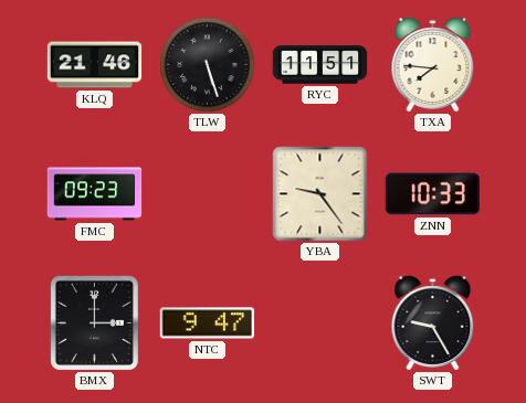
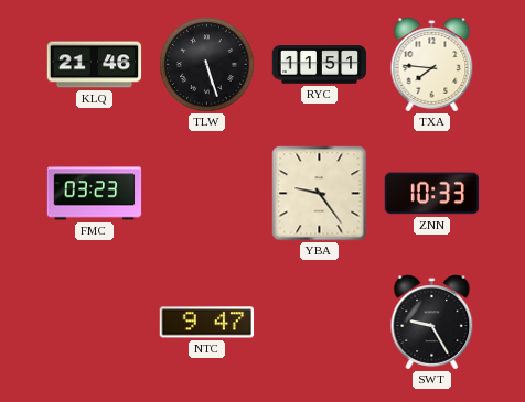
FMC: 09:23 -> 03:23
BMX: 3:00 -> none
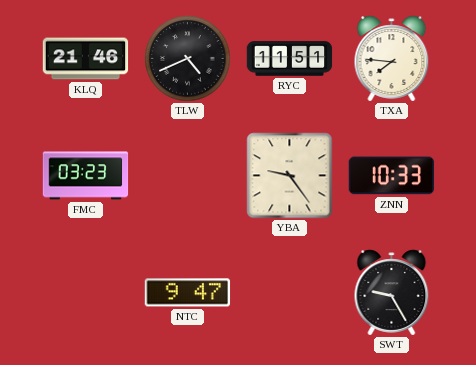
TLW: 5:27 -> 4:41
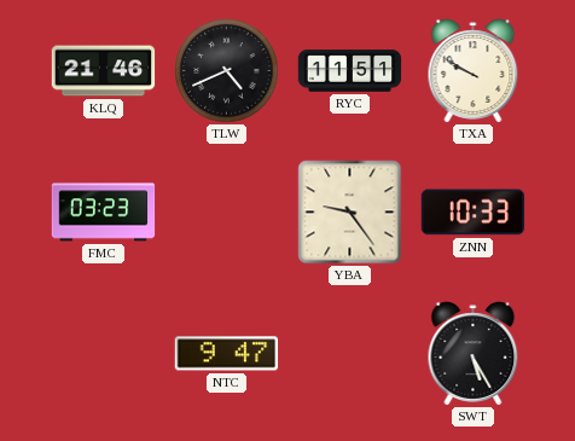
TXA: 7:46 -> 9:50
SWT: 9:25 -> 5:25
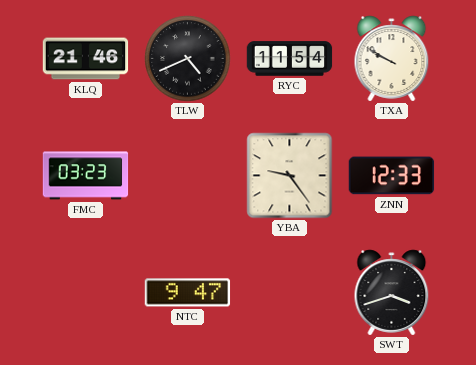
RYC: 11:51 -> 11:54
ZNN: 10:33 -> 12:33
SWT: 5:25 -> 3:42
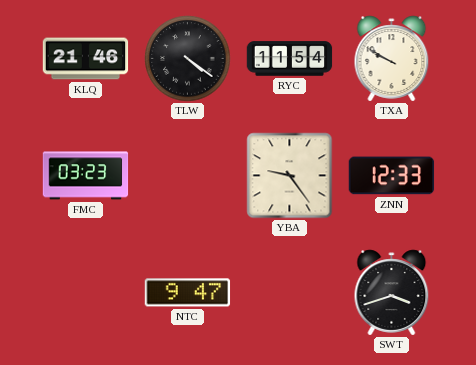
TLW: 4:41 -> 4:21
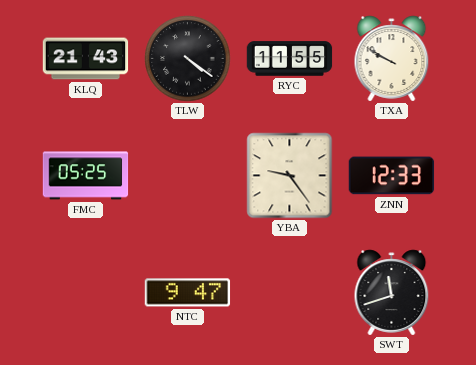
KLQ: 21:46 -> 21:43
RYC: 11:54 -> 11:55
FMC: 03:23 -> 05:25
SWT: 3:42 -> 11:42
